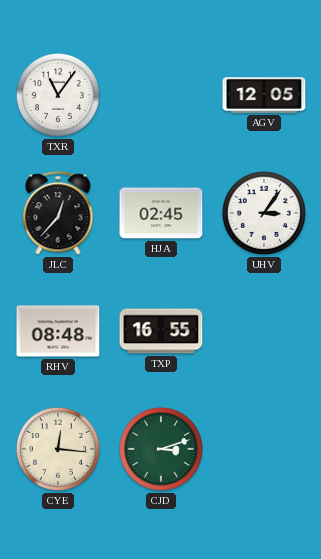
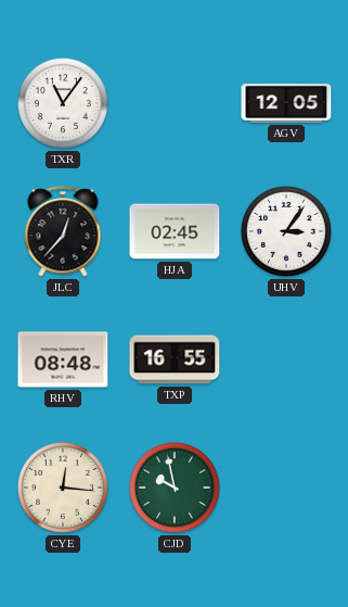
CJD: 3:12 -> 9:58
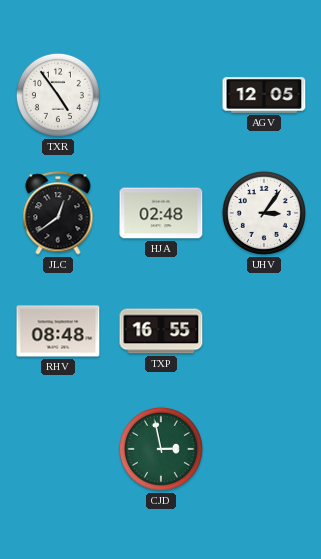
TXR: 11:06 -> 4:54
JLC: 12:37 -> 12:39
HJA: 02:45 -> 02:48
CYE: 12:16 -> none
CJD: 9:58 -> 2:58
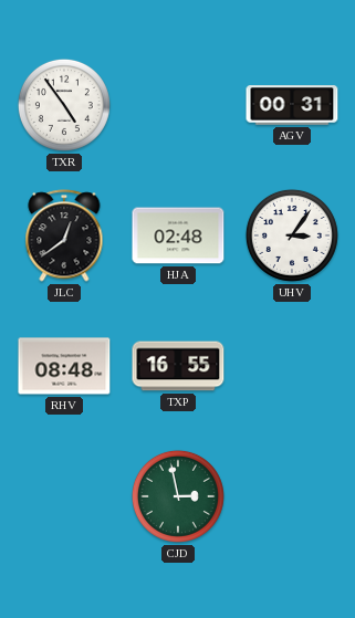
AGV: 12:05 -> 00:31
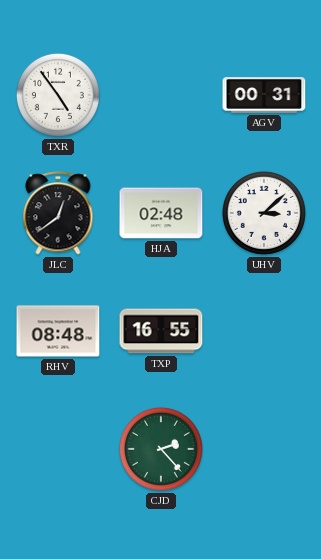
UHV: 3:06 -> 3:08
CJD: 2:58 -> 2:23
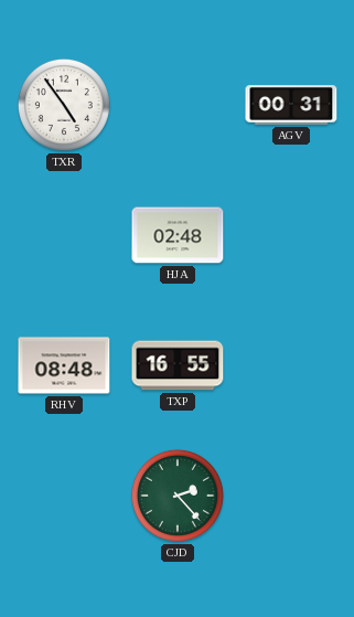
JLC: 12:39 -> none
UHV: 3:08 -> none
